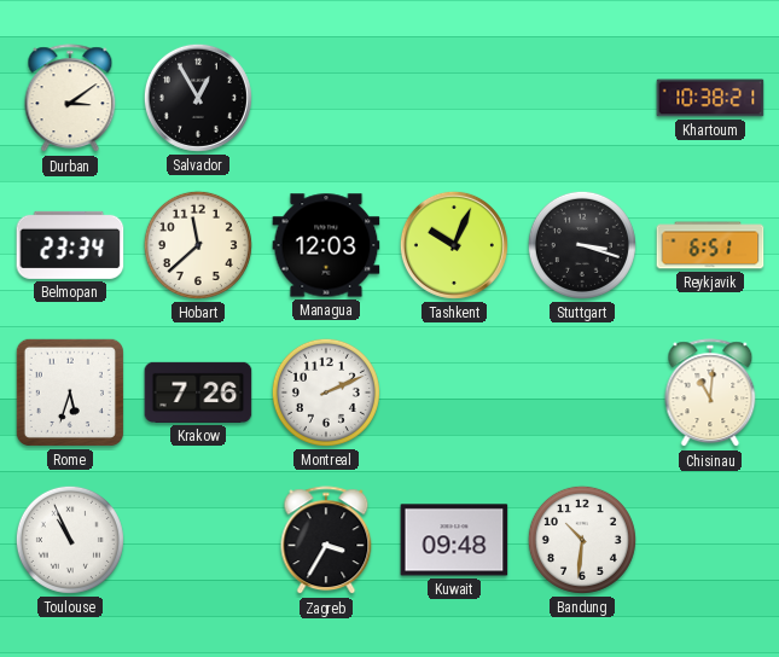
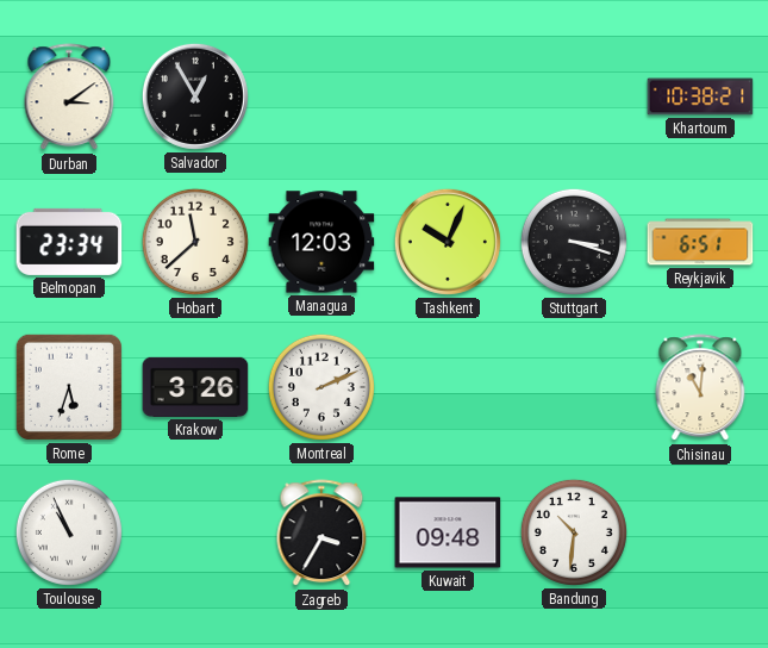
Krakow: 7:26 -> 3:26
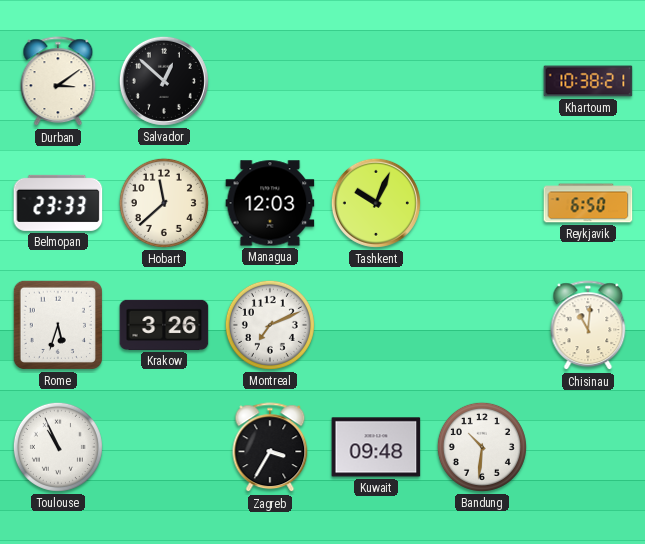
Salvador: 12:55 -> 12:52
Belmopan: 23:34 -> 23:33
Stuttgart: 3:18 -> none
Reykjavik: 6:51 -> 6:50
Montreal: 2:11 -> 7:11
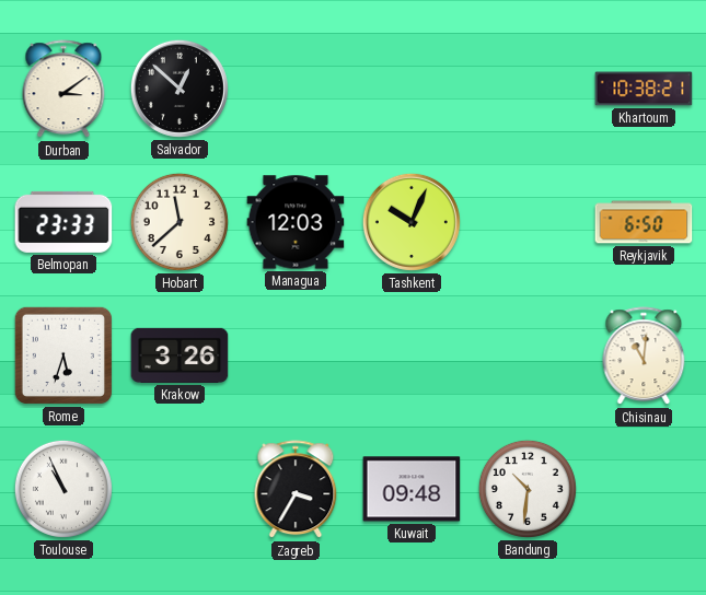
Montreal: 7:11 -> none
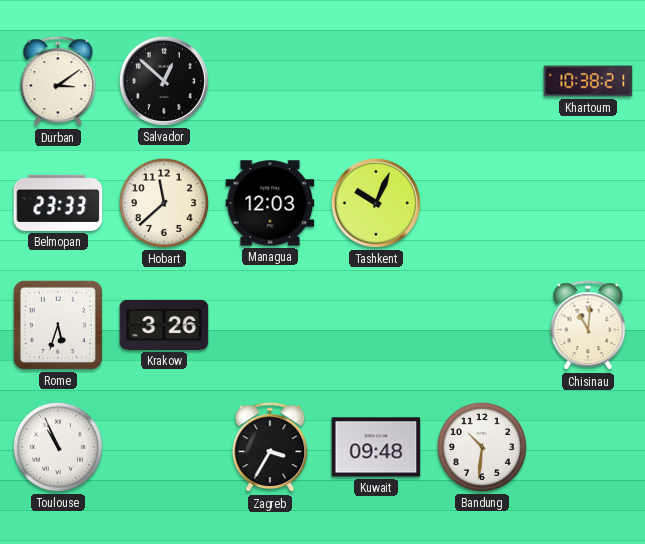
Reykjavik: 6:50 -> none
